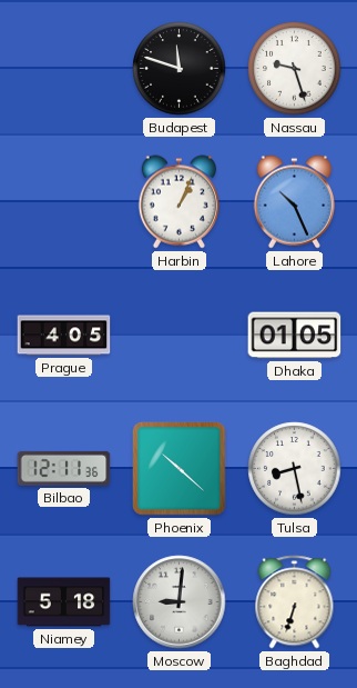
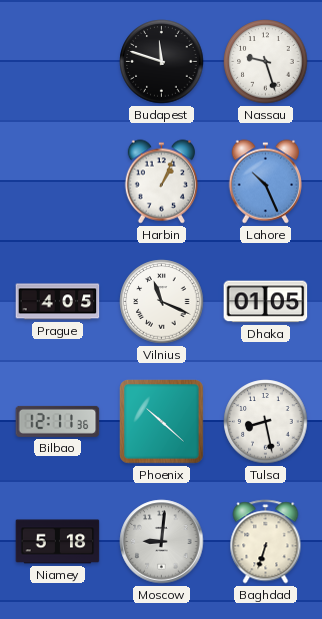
Vilnius: none -> 11:19
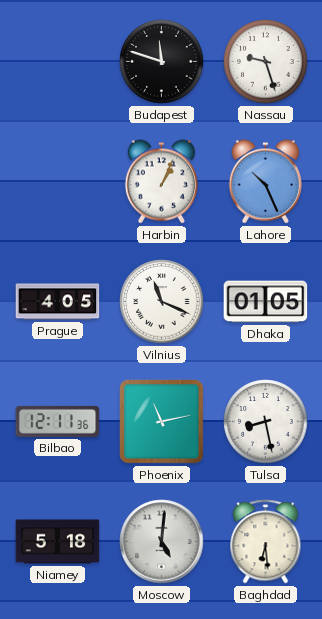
Phoenix: 10:22 -> 11:13
Moscow: 9:01 -> 5:01
Baghdad: 6:33 -> 6:29
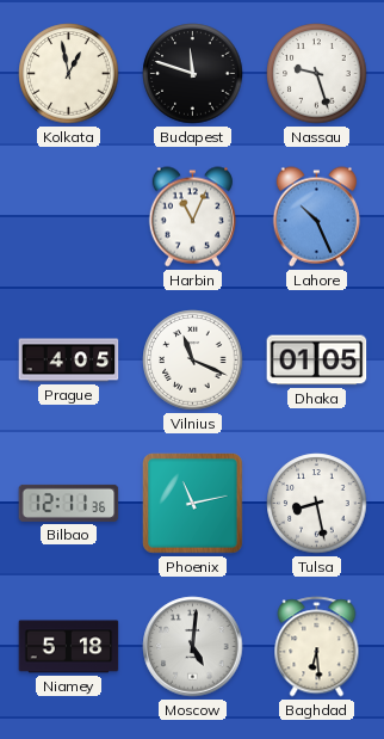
Kolkata: none -> 12:58
Harbin: 1:04 -> 11:04
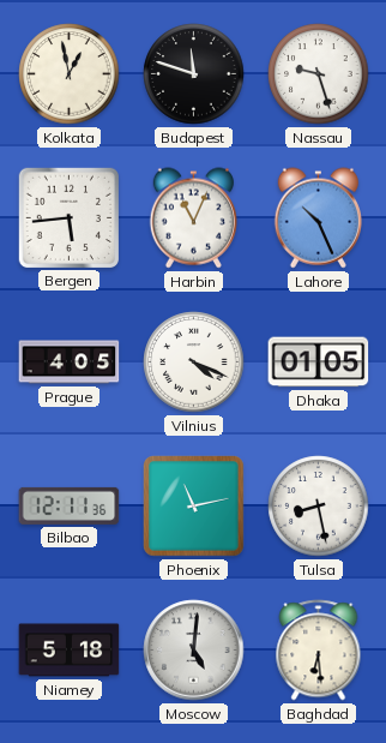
Bergen: none -> 5:44
Vilnius: 11:19 -> 4:19
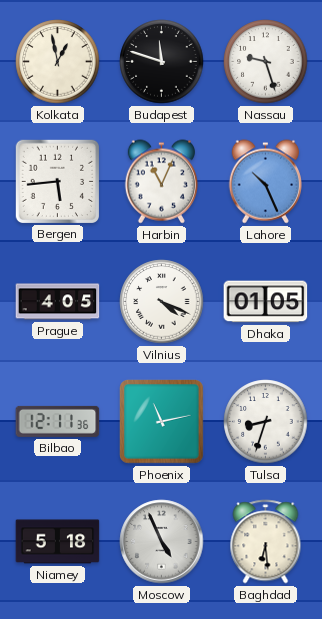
Tulsa: 8:28 -> 8:33
Moscow: 5:01 -> 4:56
